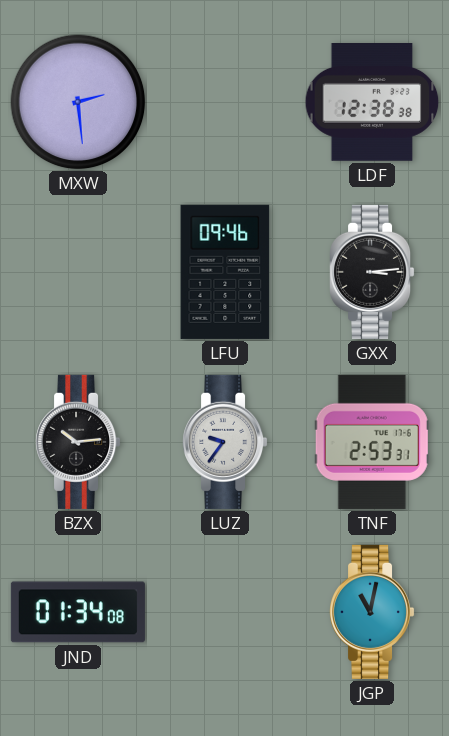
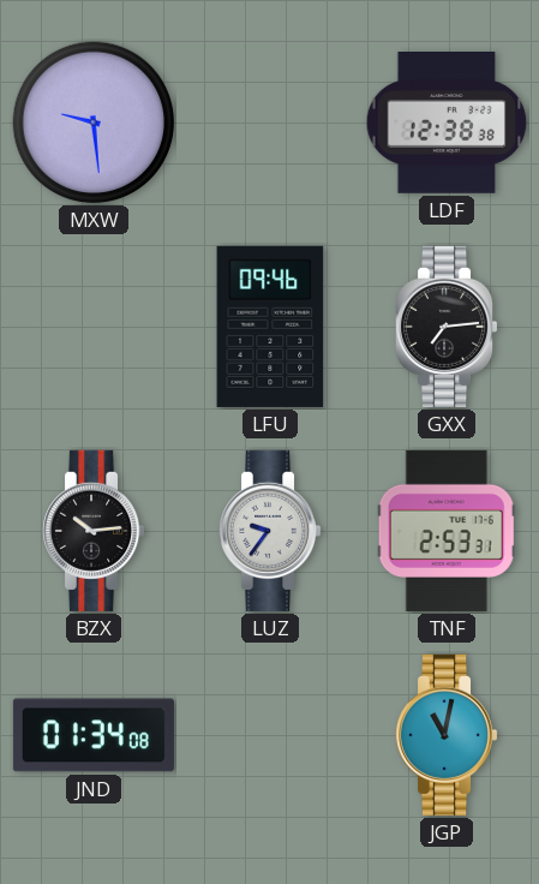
MXW: 2:29 -> 9:29
GXX: 3:14 -> 7:14
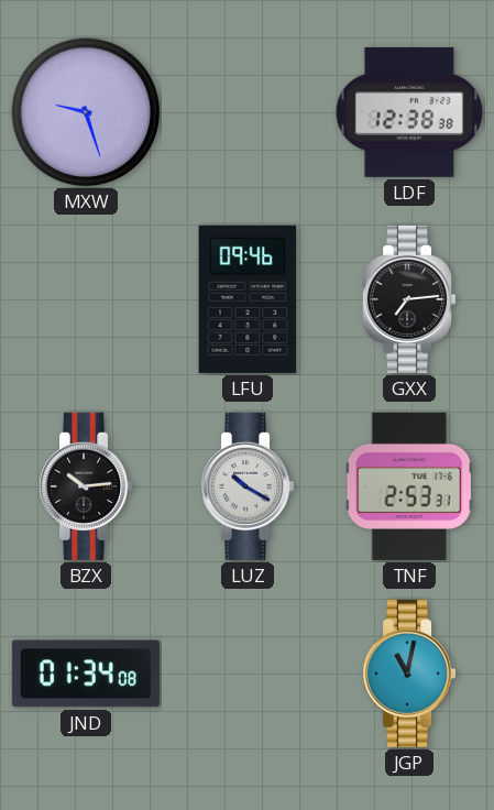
MXW: 9:29 -> 9:27
LUZ: 9:36 -> 10:20
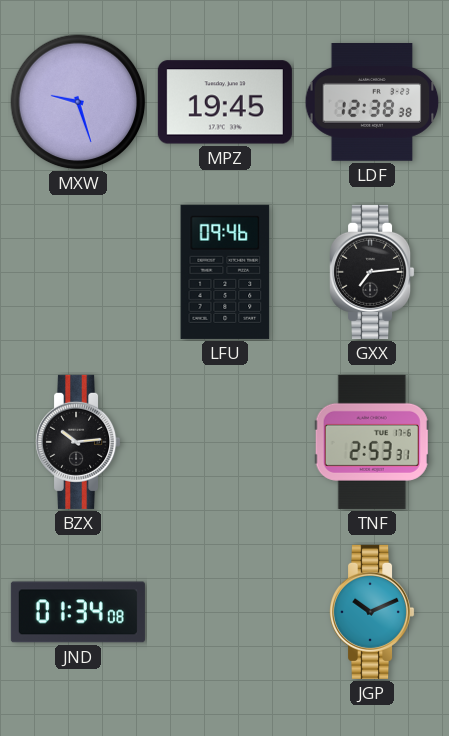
MPZ: none -> 19:45
LUZ: 10:20 -> none
JGP: 11:02 -> 10:11
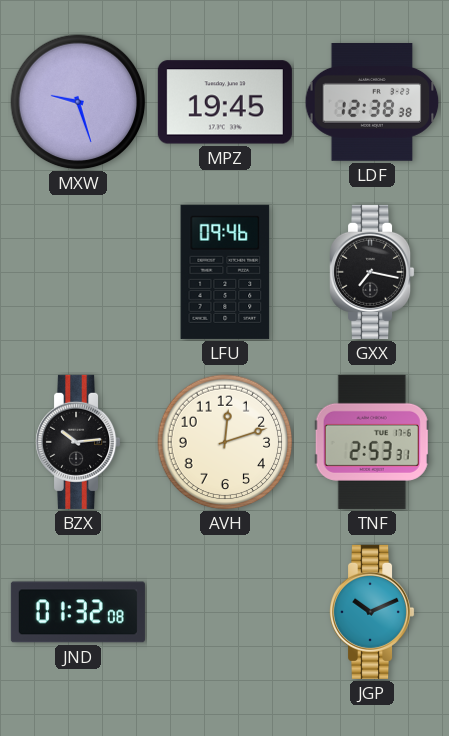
GXX: 7:14 -> 7:17
AVH: none -> 12:12
JND: 01:34 -> 01:32
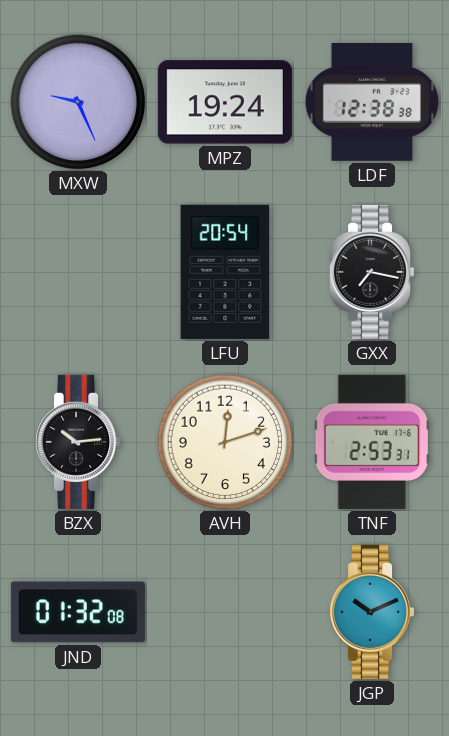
MXW: 9:27 -> 9:26
MPZ: 19:45 -> 19:24
LFU: 09:46 -> 20:54
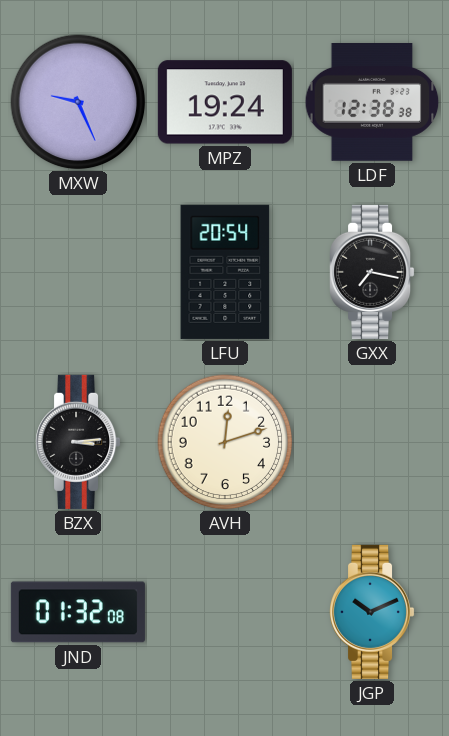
BZX: 10:14 -> 3:14
TNF: 2:53 -> none
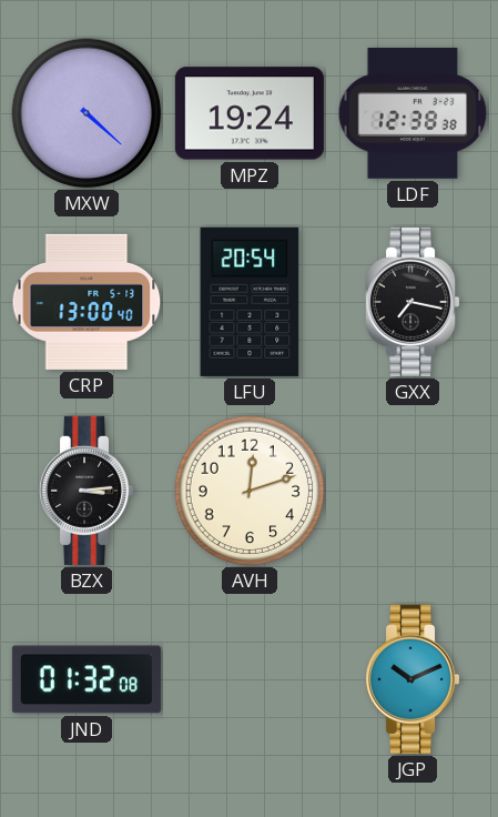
MXW: 9:26 -> 4:22
CRP: none -> 13:00
